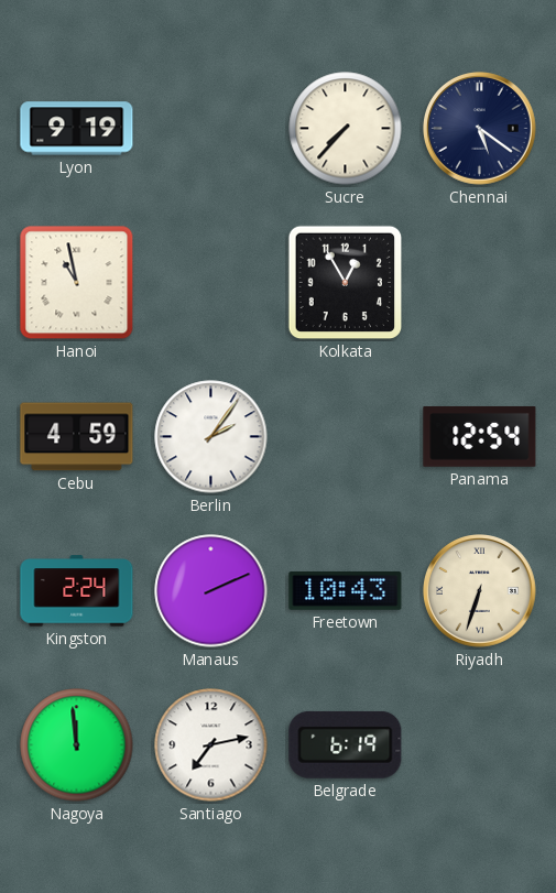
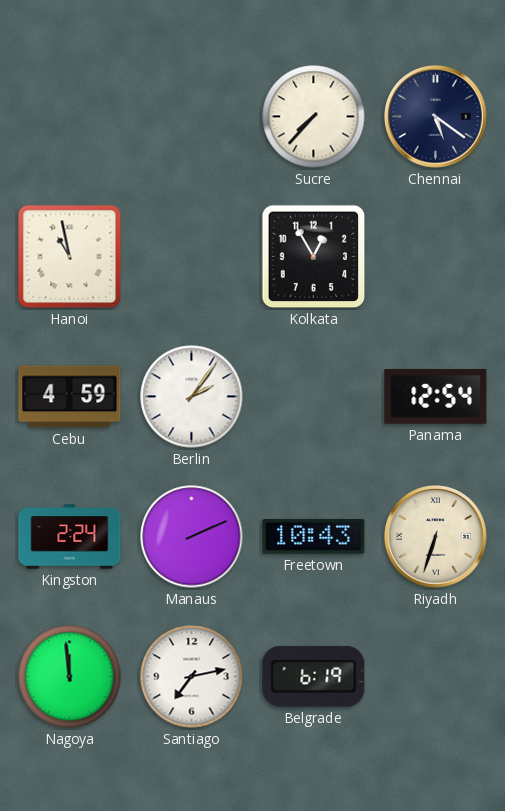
Lyon: 9:19 -> none
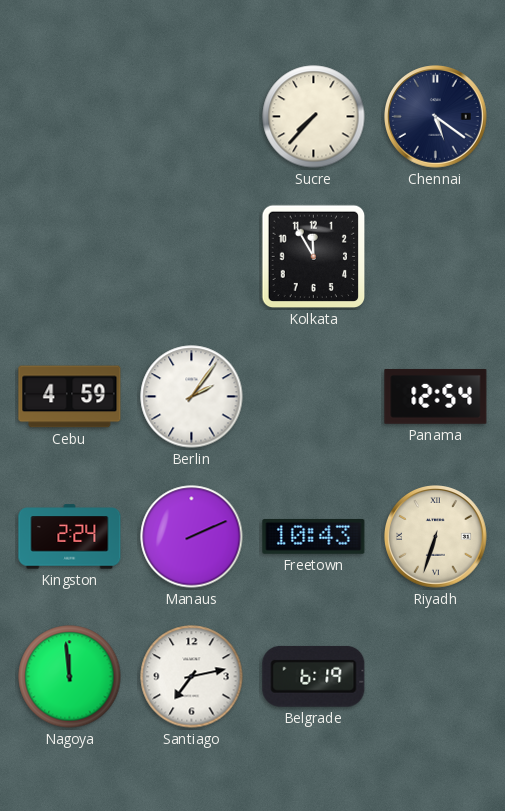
Hanoi: 10:58 -> none
Kolkata: 12:55 -> 11:55
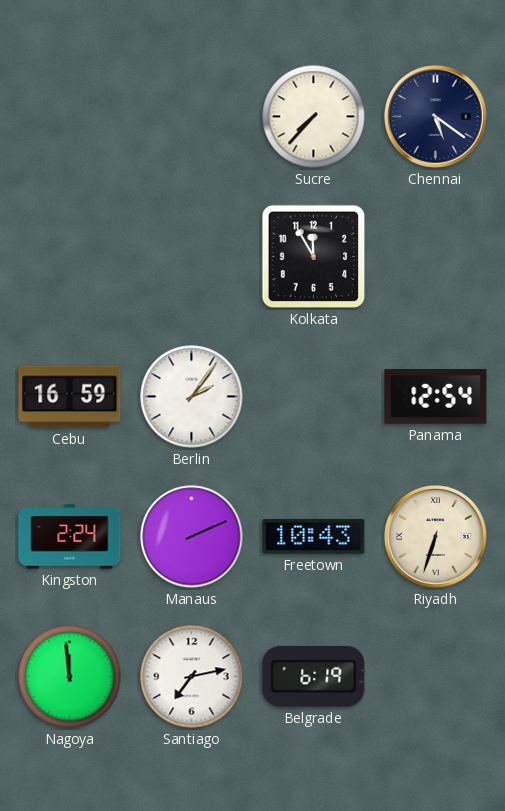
Cebu: 4:59 -> 16:59
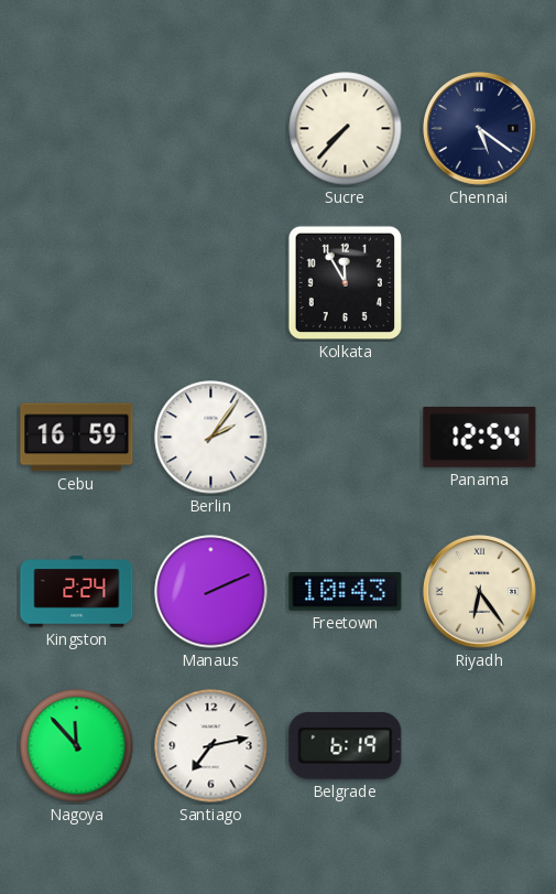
Riyadh: 6:33 -> 6:24
Nagoya: 11:59 -> 11:53
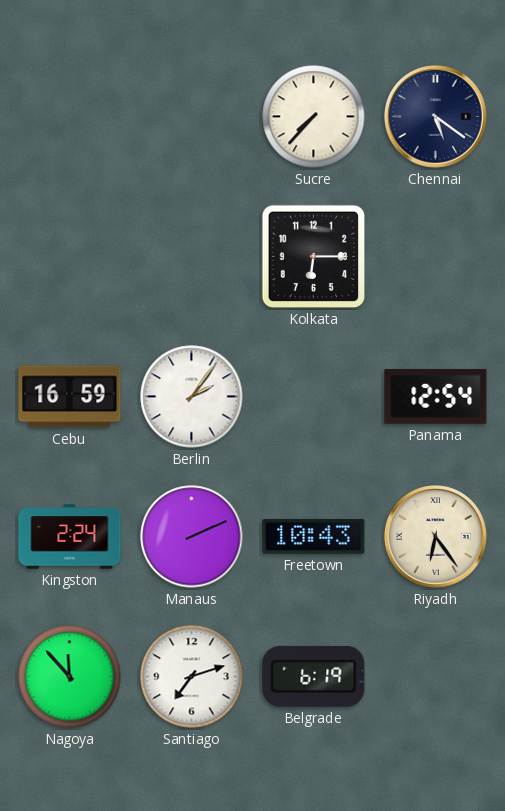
Kolkata: 11:55 -> 6:15
Santiago: 7:13 -> 7:12
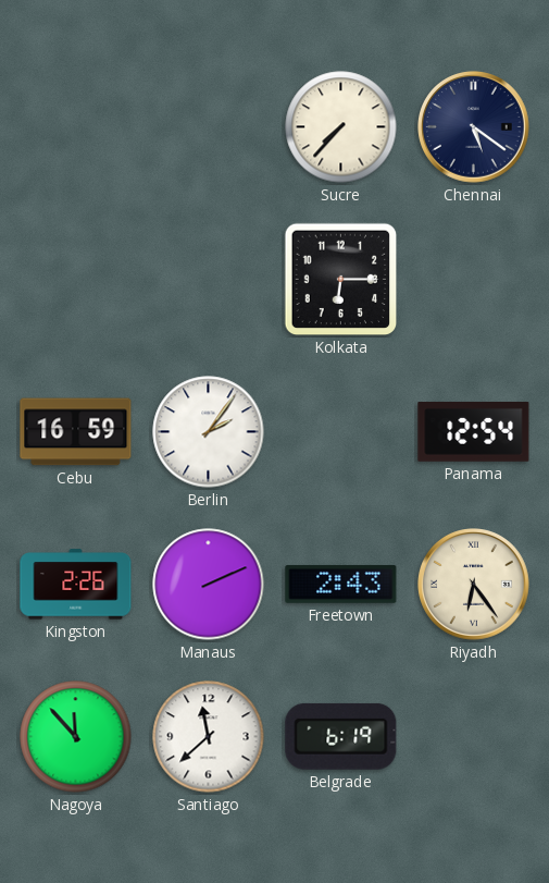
Kingston: 2:24 -> 2:26
Freetown: 10:43 -> 2:43
Santiago: 7:12 -> 11:38
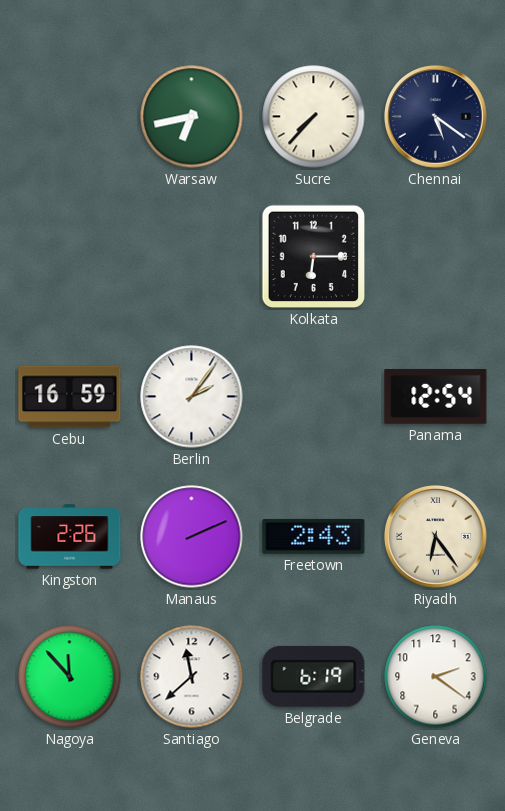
Warsaw: none -> 6:43
Geneva: none -> 2:21
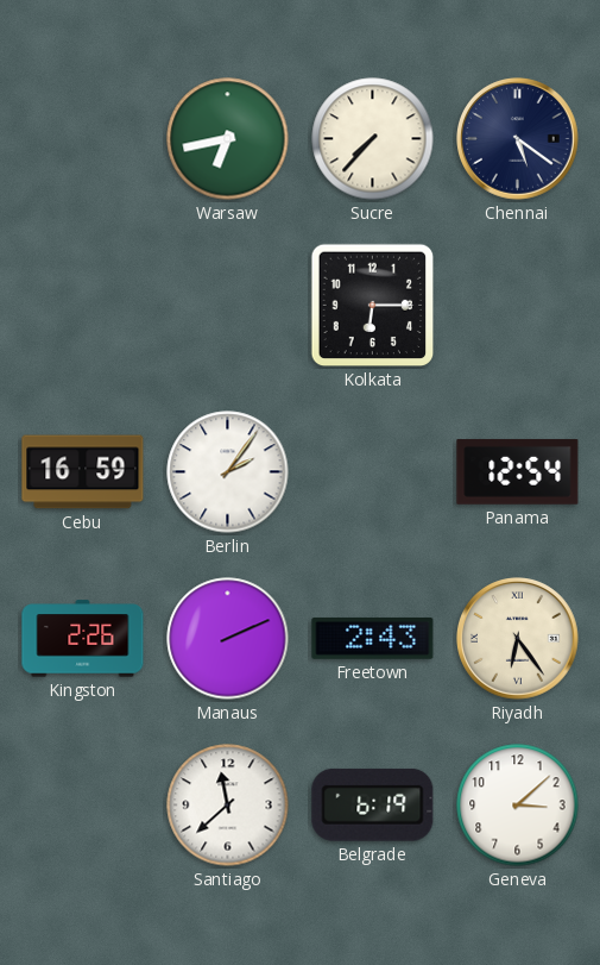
Nagoya: 11:53 -> none
Geneva: 2:21 -> 3:08
